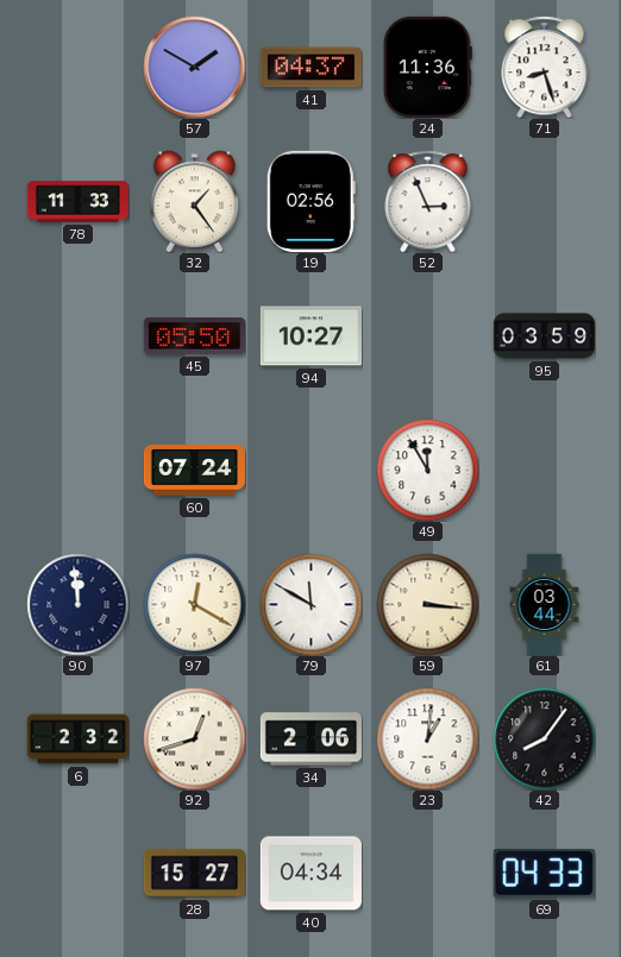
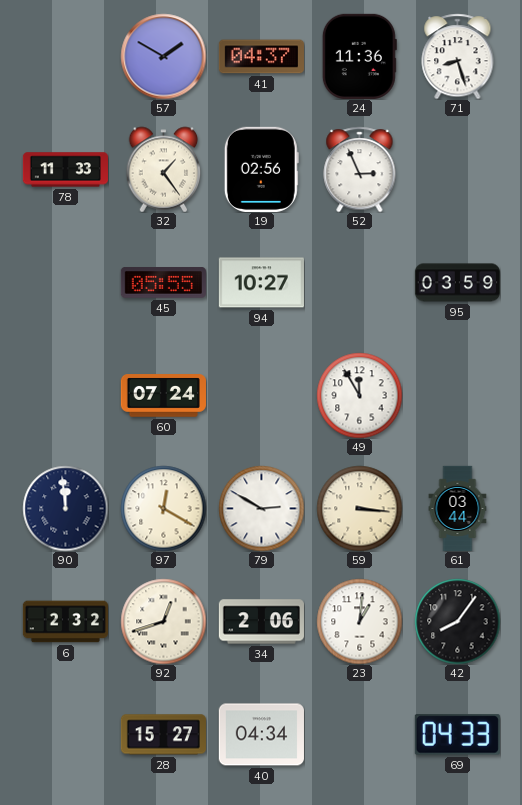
45: 05:50 -> 05:55
79: 11:50 -> 2:50
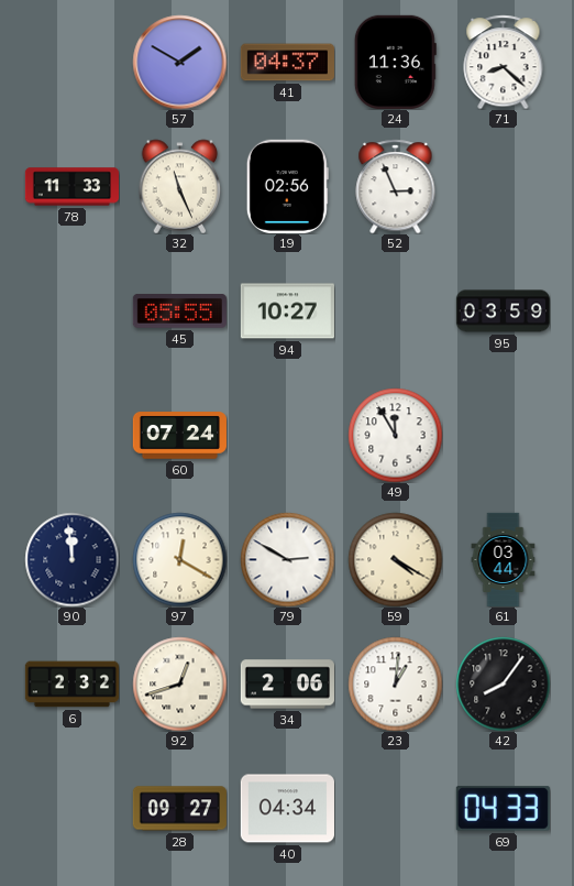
71: 8:27 -> 8:22
32: 1:24 -> 11:26
59: 3:16 -> 4:20
28: 15:27 -> 09:27
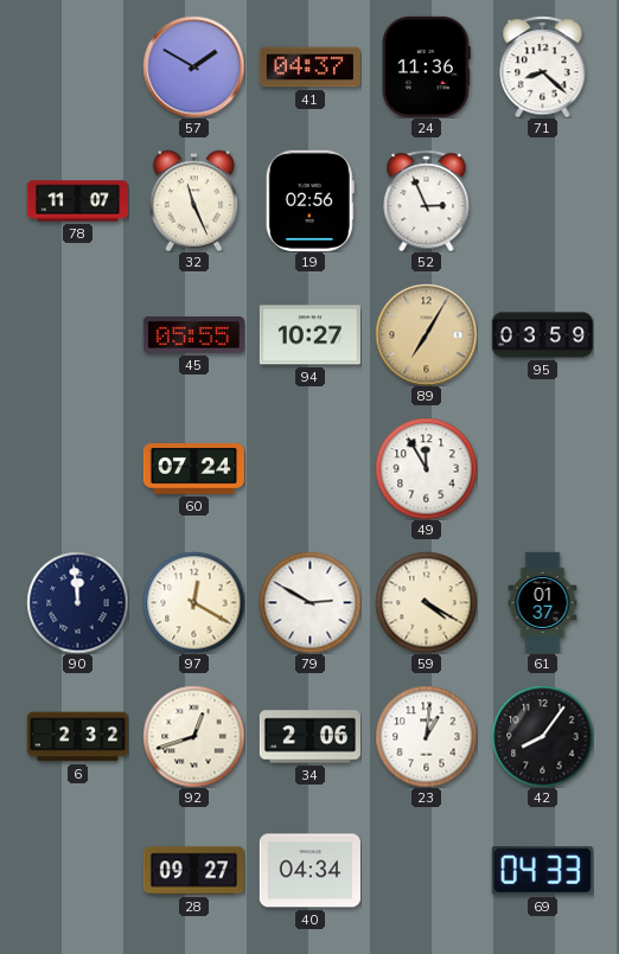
78: 11:33 -> 11:07
89: none -> 7:05
61: 03:44 -> 01:37
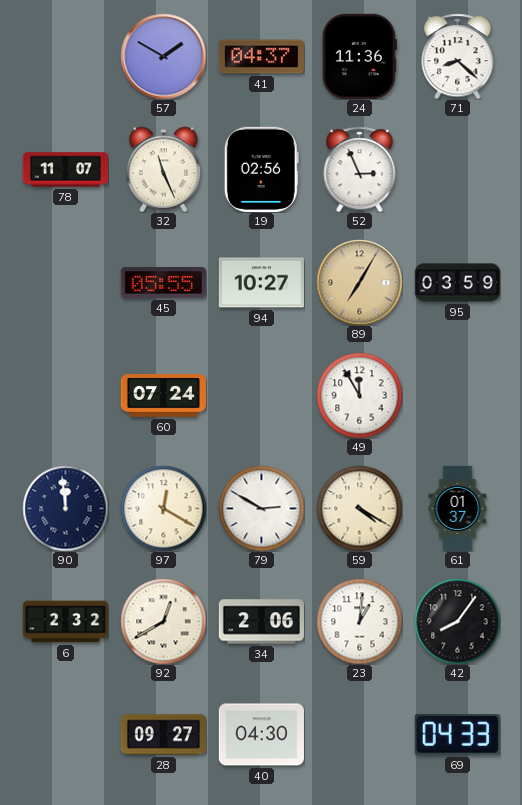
92: 12:42 -> 12:40
40: 04:34 -> 04:30
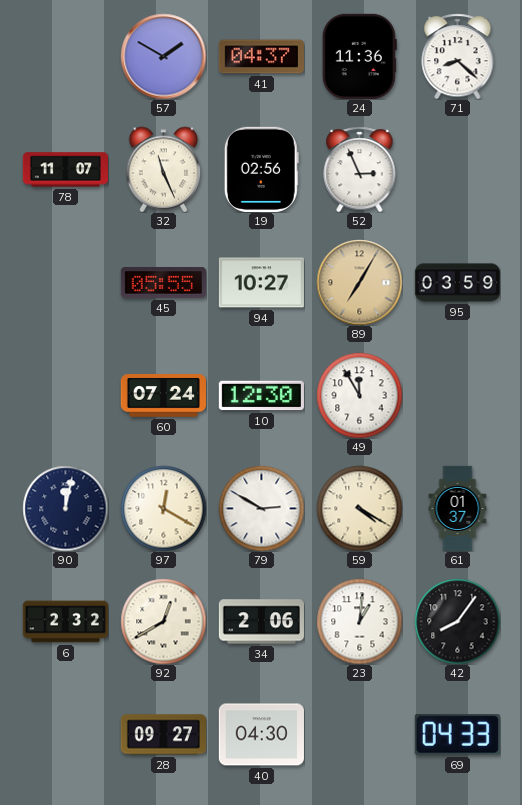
10: none -> 12:30
90: 11:59 -> 12:02
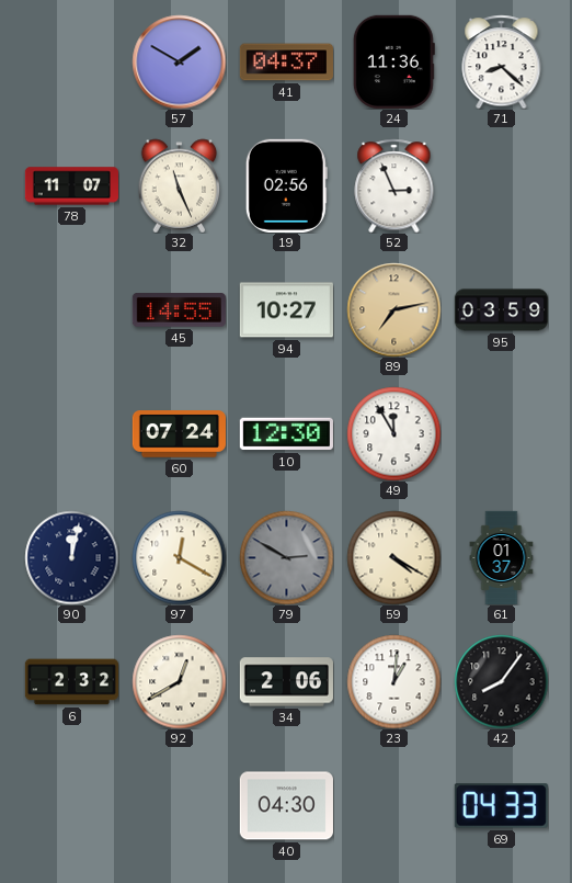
45: 05:55 -> 14:55
89: 7:05 -> 7:13
79 dial: white -> grey
28: 09:27 -> none
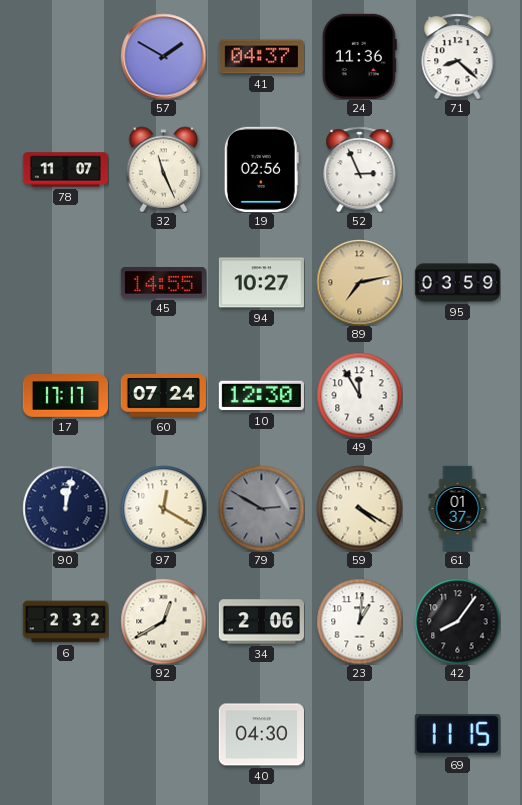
17: none -> 17:17
69: 04:33 -> 11:15
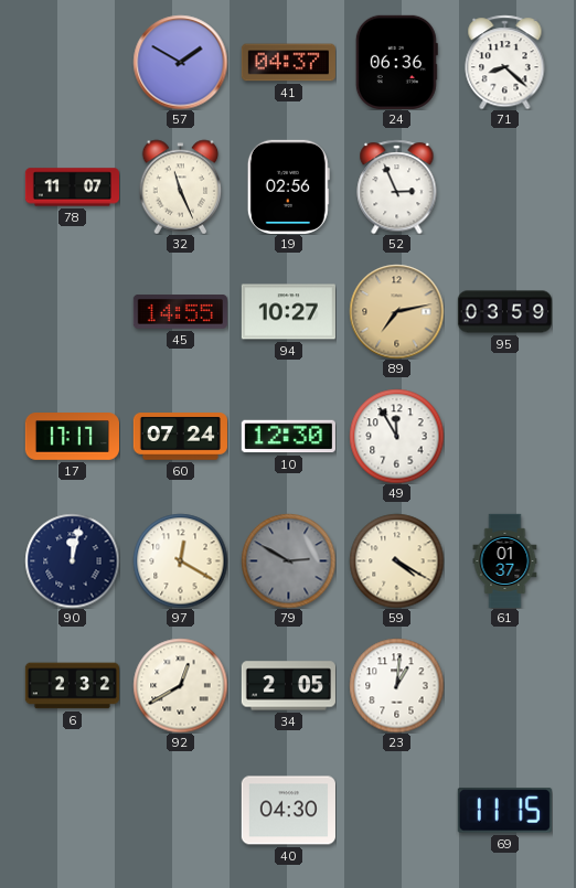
24: 11:36 -> 06:36
34: 2:06 -> 2:05
42: 8:06 -> none
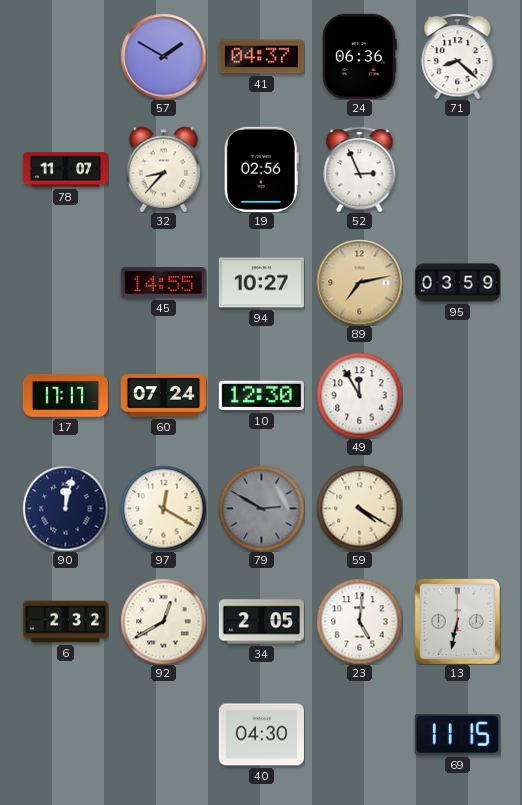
32: 11:26 -> 8:37
61: 01:37 -> none
23: 1:01 -> 5:01
13: none -> 6:32
